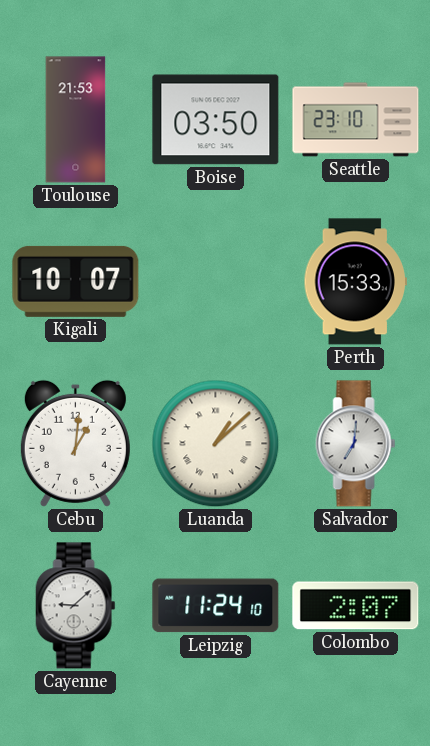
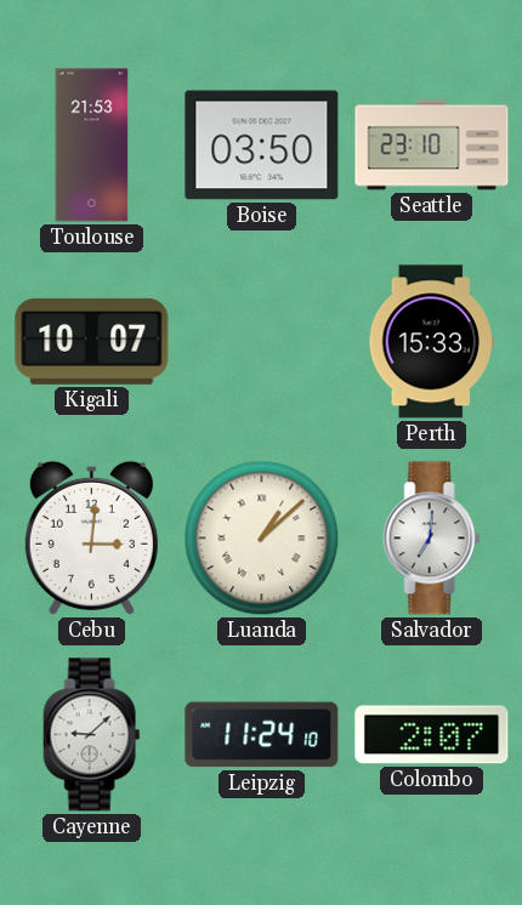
Cebu: 1:01 -> 3:01
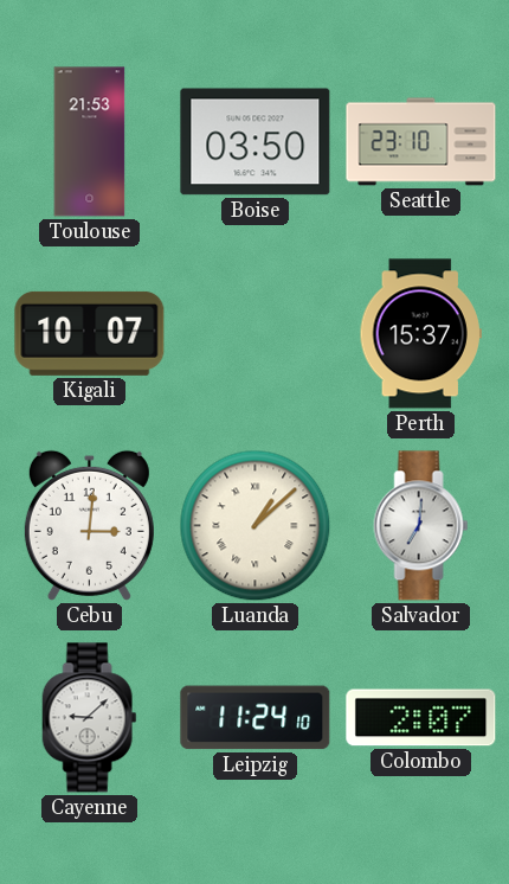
Perth: 15:33 -> 15:37
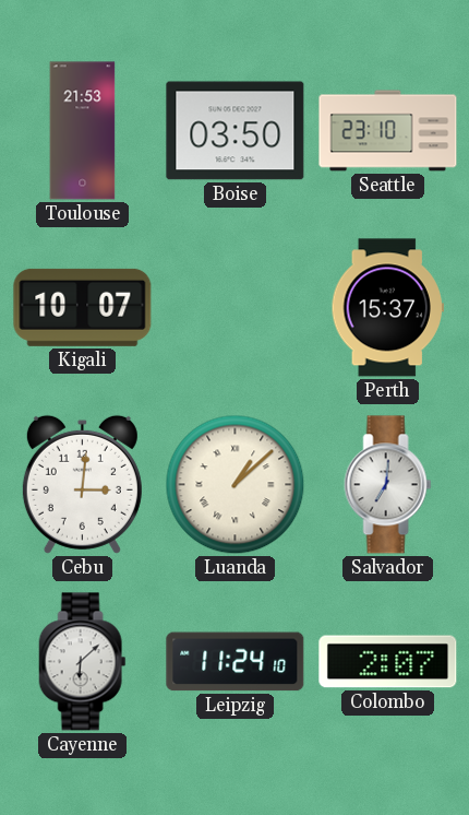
Cayenne: 9:08 -> 6:08
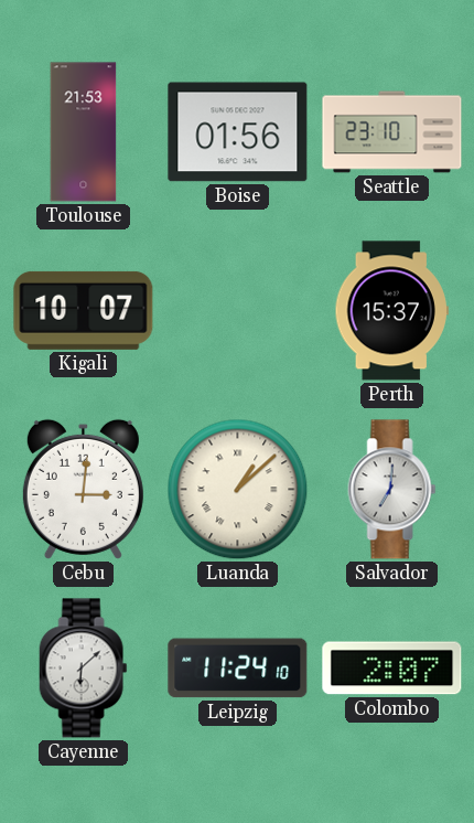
Boise: 03:50 -> 01:56
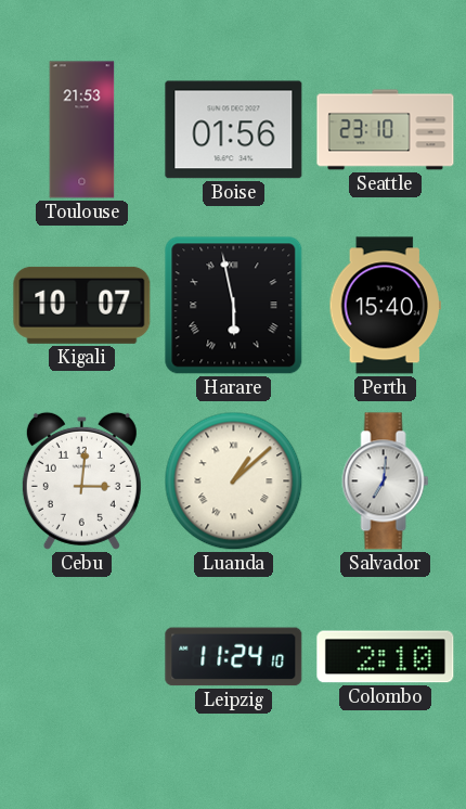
Harare: none -> 5:58
Perth: 15:37 -> 15:40
Cayenne: 6:08 -> none
Colombo: 2:07 -> 2:10
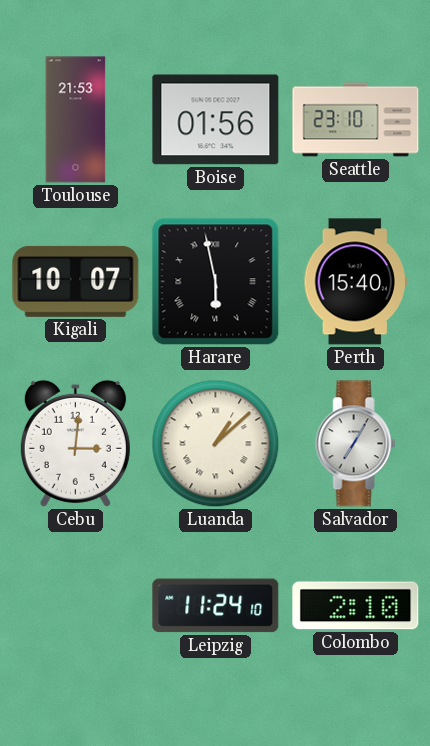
Salvador: 7:01 -> 7:05
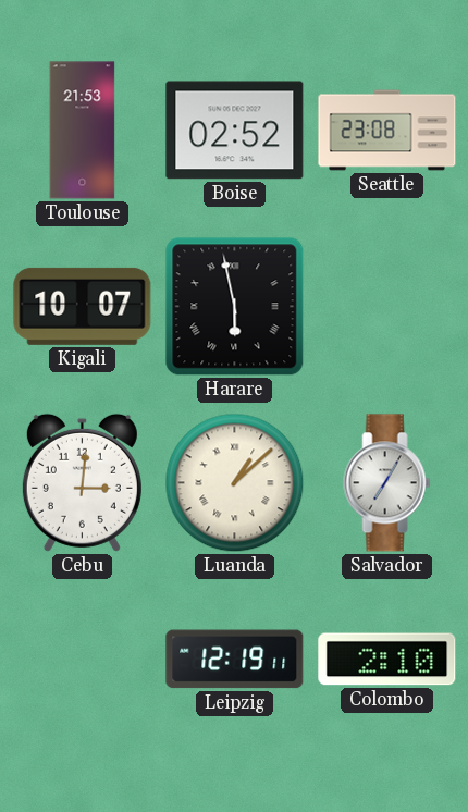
Boise: 01:56 -> 02:52
Seattle: 23:10 -> 23:08
Perth: 15:40 -> none
Leipzig: 11:24 -> 12:19
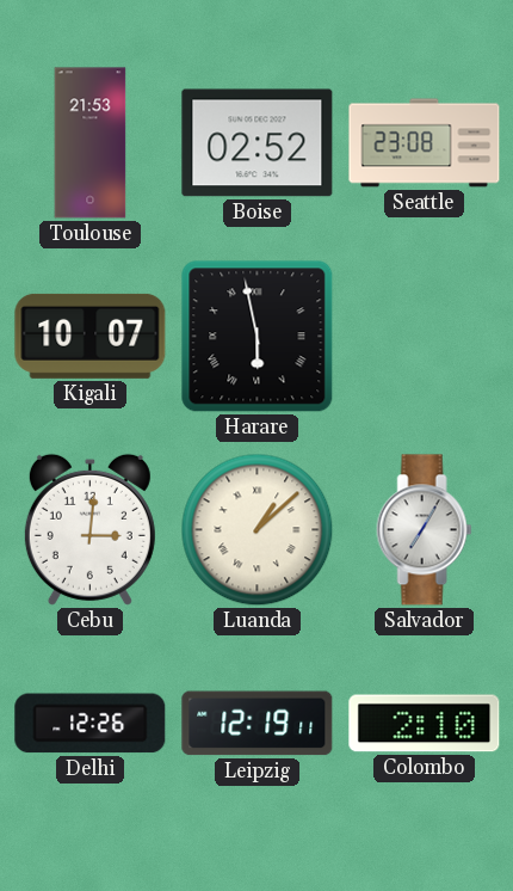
Delhi: none -> 12:26
